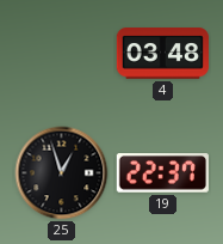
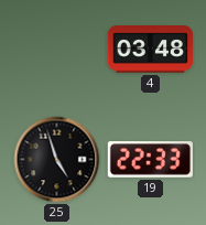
25: 12:57 -> 4:57
19: 22:37 -> 22:33
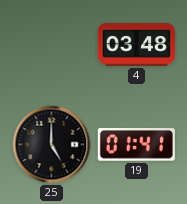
25: 4:57 -> 5:00
19: 22:33 -> 01:41
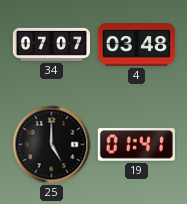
34: none -> 07:07
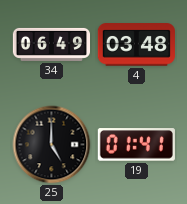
34: 07:07 -> 06:49
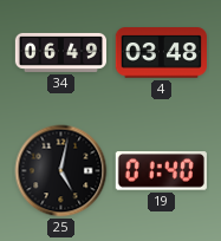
25: 5:00 -> 5:02
19: 01:41 -> 01:40
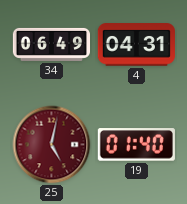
4: 03:48 -> 04:31
25 dial: black -> burgundy
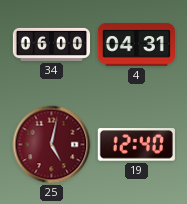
34: 06:49 -> 06:00
19: 01:40 -> 12:40
